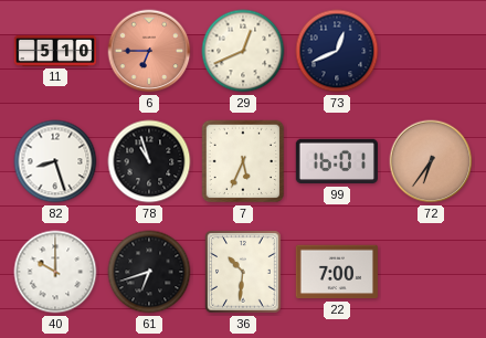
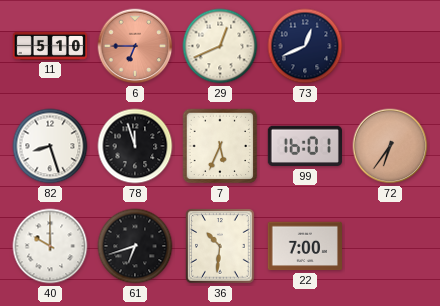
78: 10:57 -> 11:57
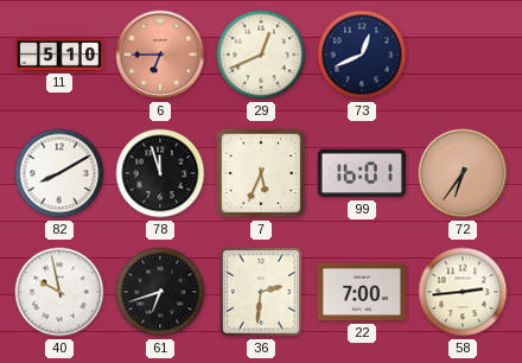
82: 8:27 -> 8:10
40: 10:00 -> 9:58
36: 10:31 -> 2:31
58: none -> 2:44
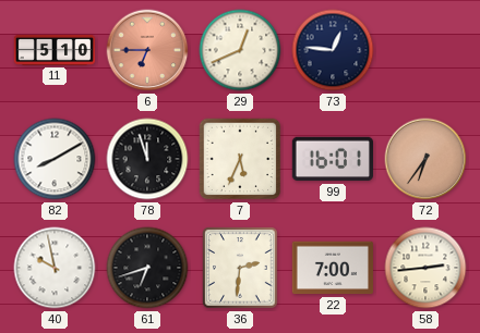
73: 12:41 -> 12:46
